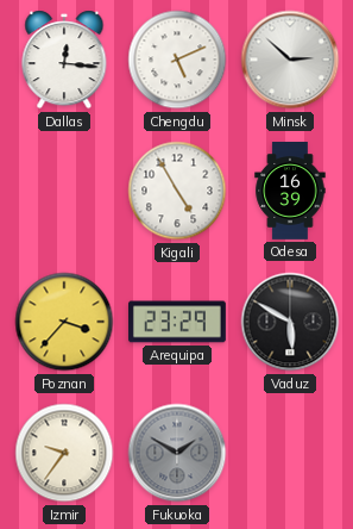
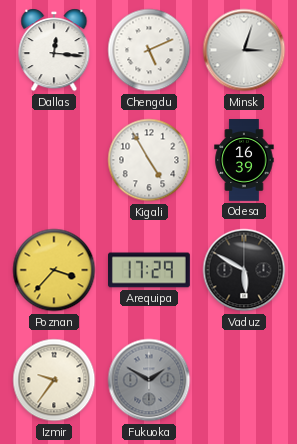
Minsk: 2:52 -> 3:03
Arequipa: 23:29 -> 17:29
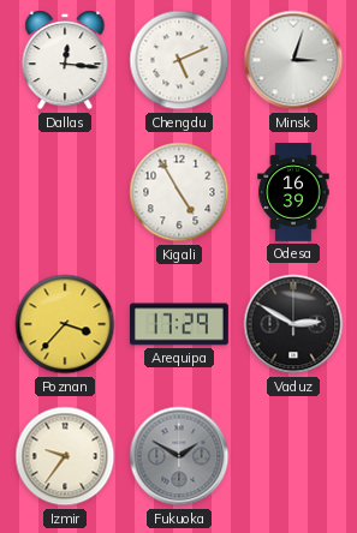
Vaduz: 5:50 -> 2:50
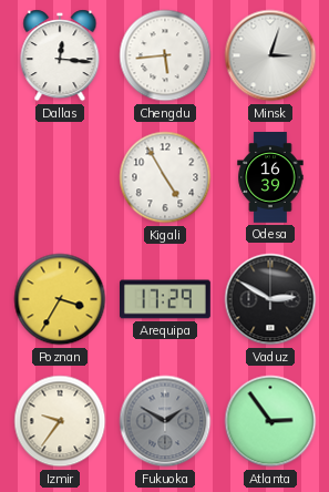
Chengdu: 5:11 -> 5:44
Poznan: 3:37 -> 3:35
Atlanta: none -> 2:54
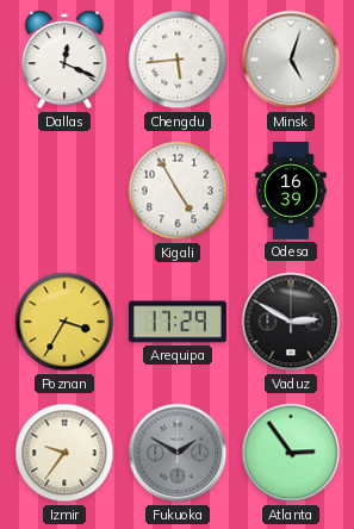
Dallas: 12:16 -> 12:19
Minsk: 3:03 -> 5:03
